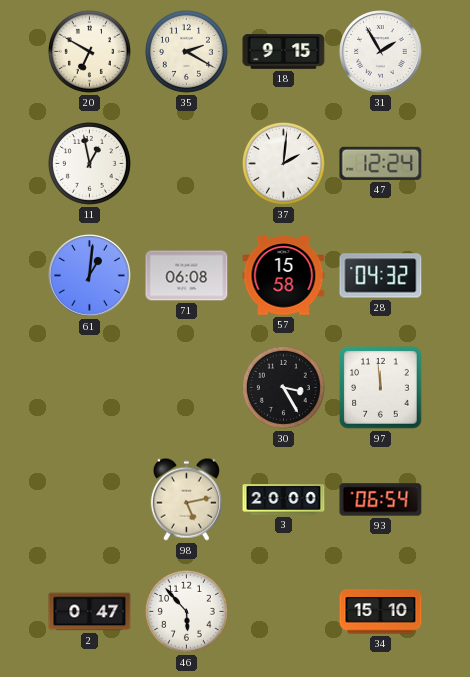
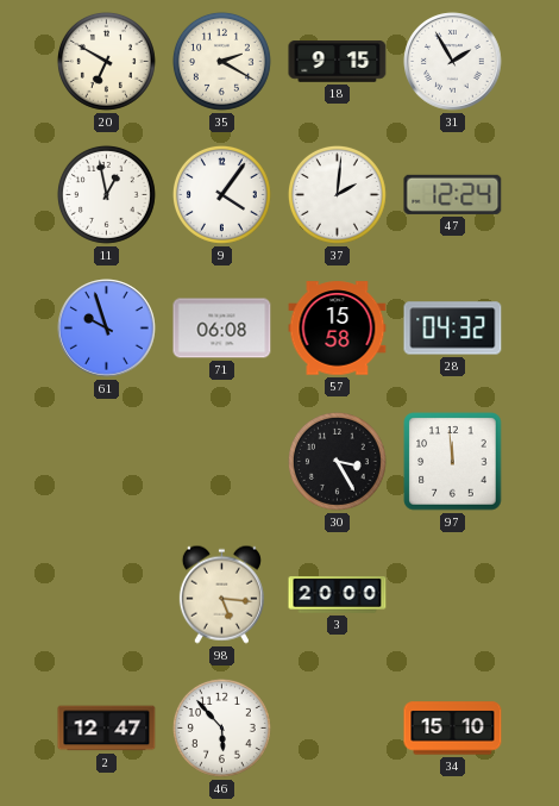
9: none -> 4:06
61: 1:01 -> 9:57
98: 5:13 -> 5:16
93: 06:54 -> none
2: 0:47 -> 12:47
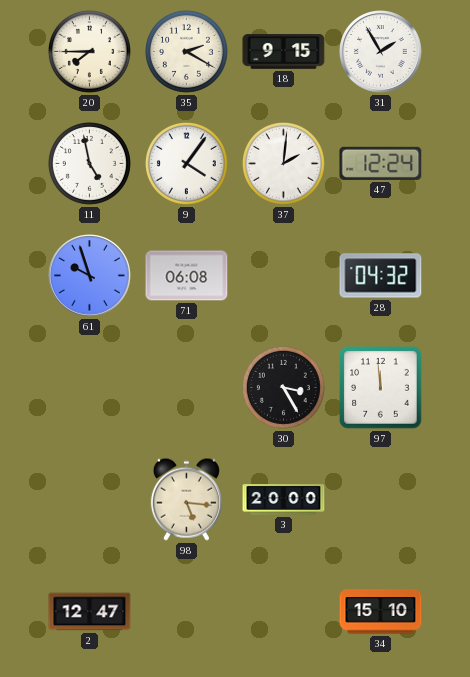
20: 6:50 -> 7:45
11: 12:58 -> 4:58
57: 15:58 -> none
46: 5:53 -> none
